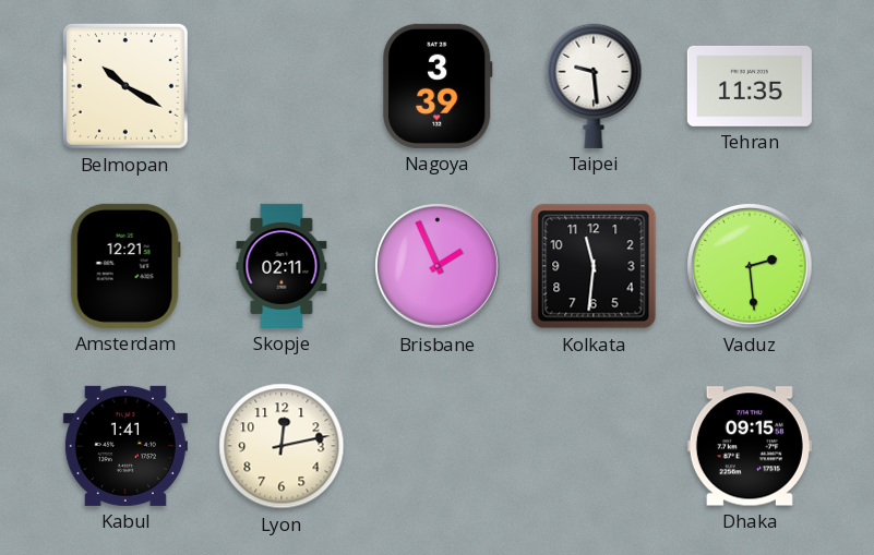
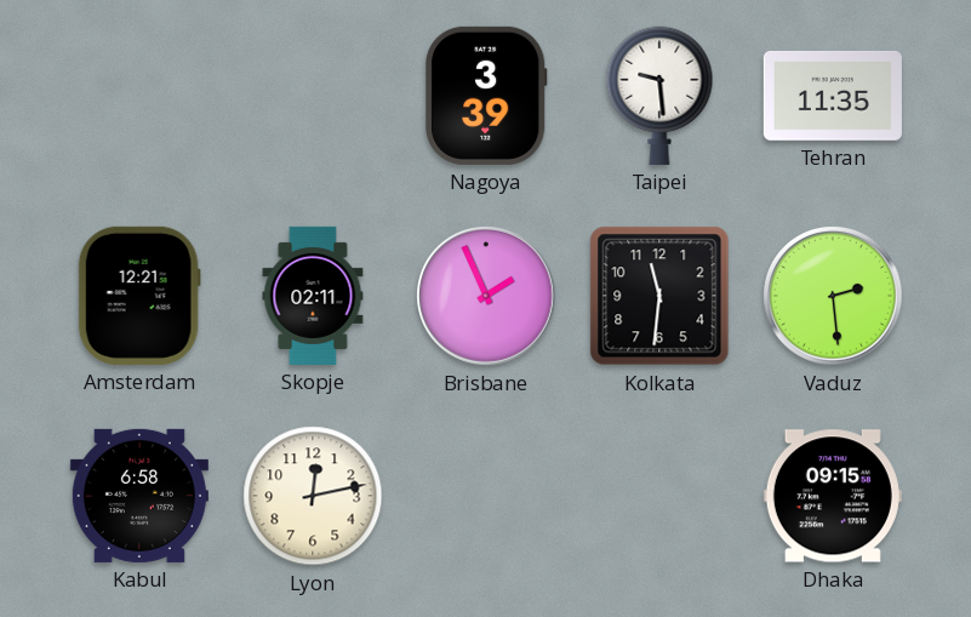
Belmopan: 10:20 -> none
Kabul: 1:41 -> 6:58
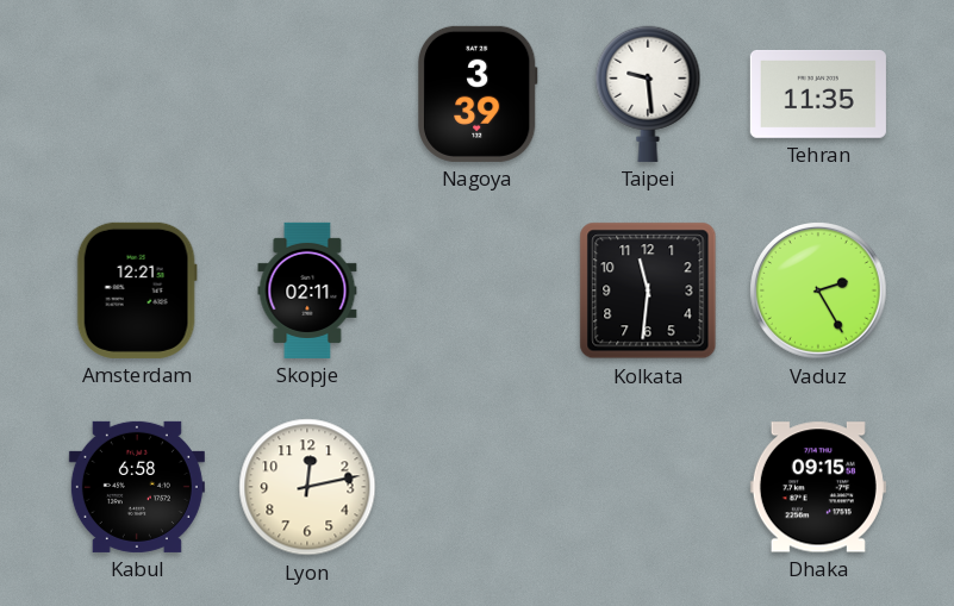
Brisbane: 1:56 -> none
Vaduz: 2:29 -> 2:25
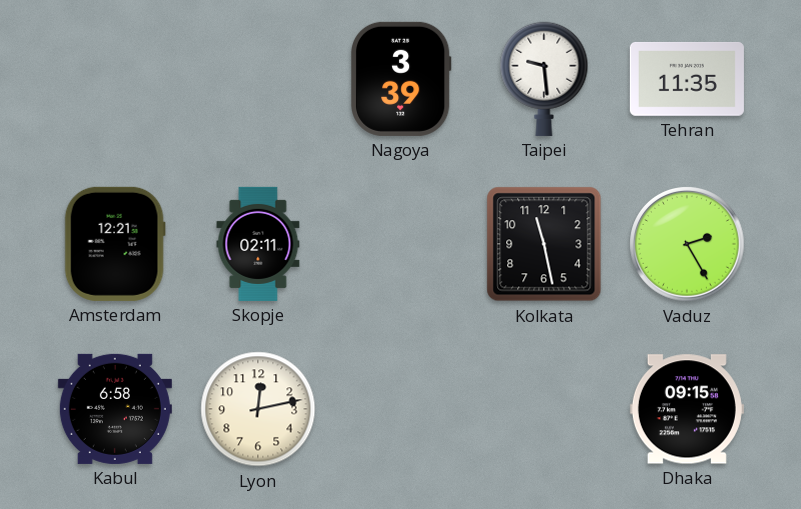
Kolkata: 11:31 -> 11:28
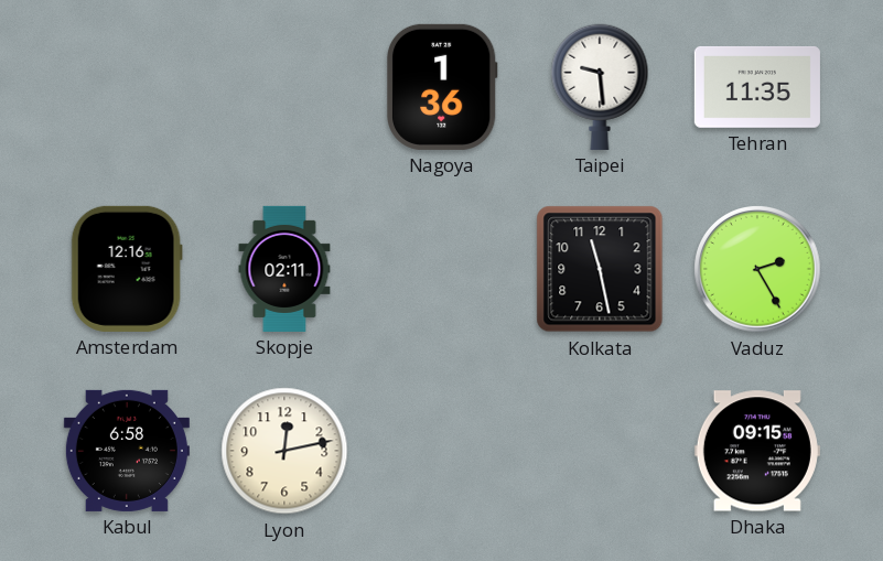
Nagoya: 3:39 -> 1:36
Amsterdam: 12:21 -> 12:16
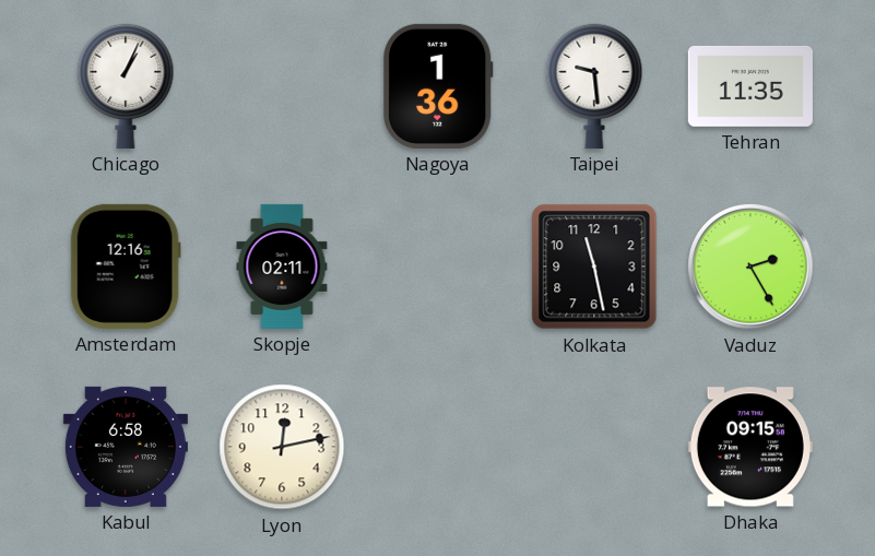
Chicago: none -> 1:04
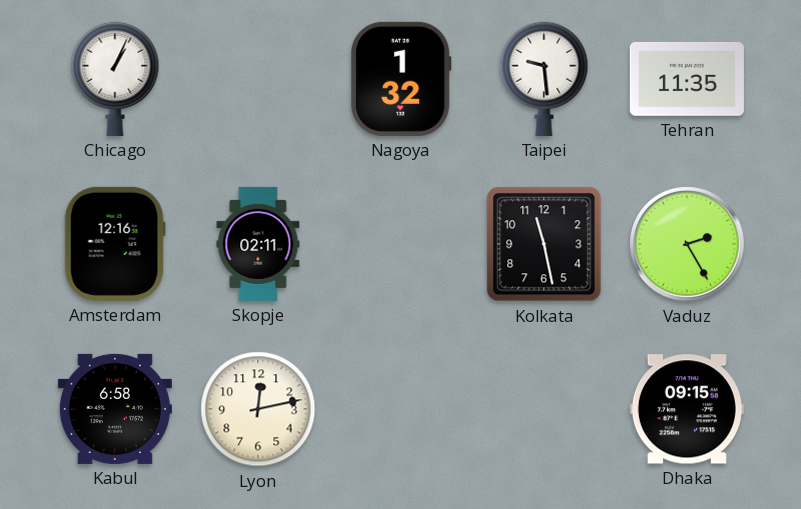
Nagoya: 1:36 -> 1:32
